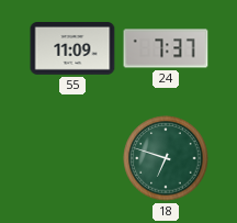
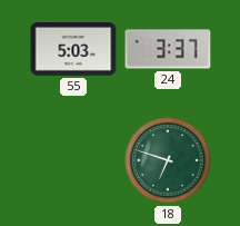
55: 11:09 -> 5:03
24: 7:37 -> 3:37
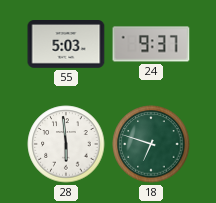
24: 3:37 -> 9:37
28: none -> 5:59
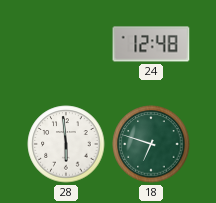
55: 5:03 -> none
24: 9:37 -> 12:48
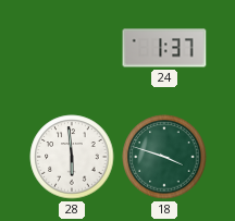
24: 12:48 -> 1:37
18: 6:48 -> 3:48
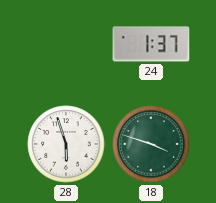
28: 5:59 -> 5:57
